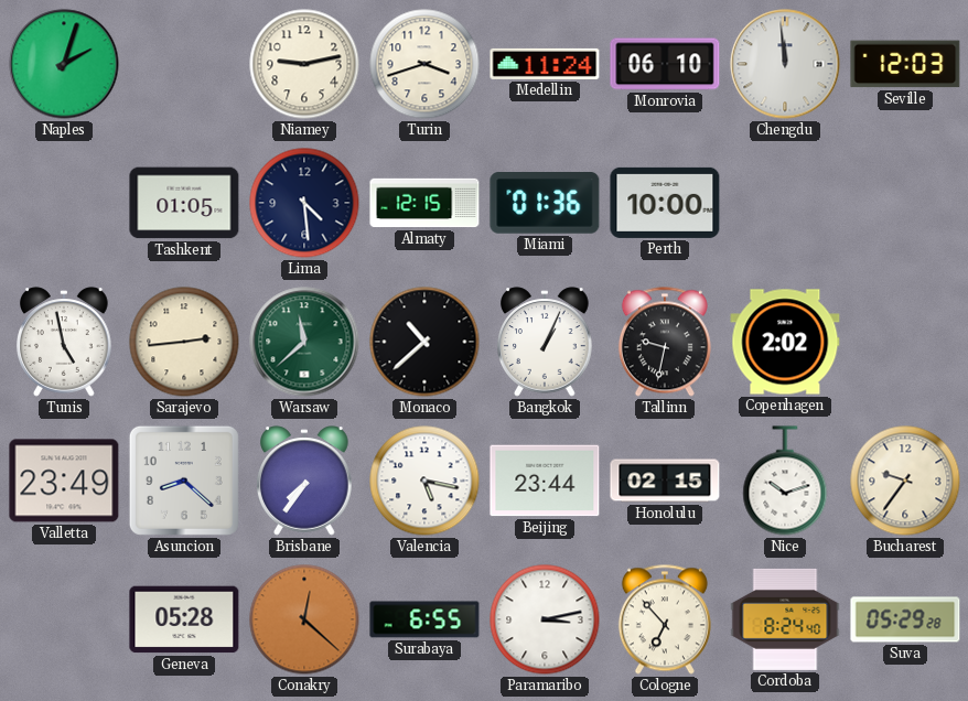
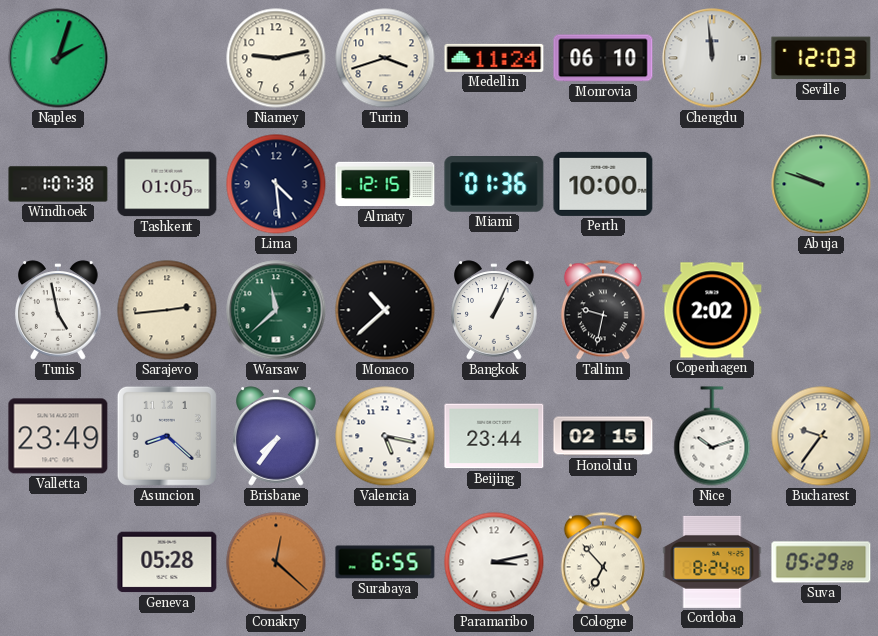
Windhoek: none -> 1:07
Abuja: none -> 9:48
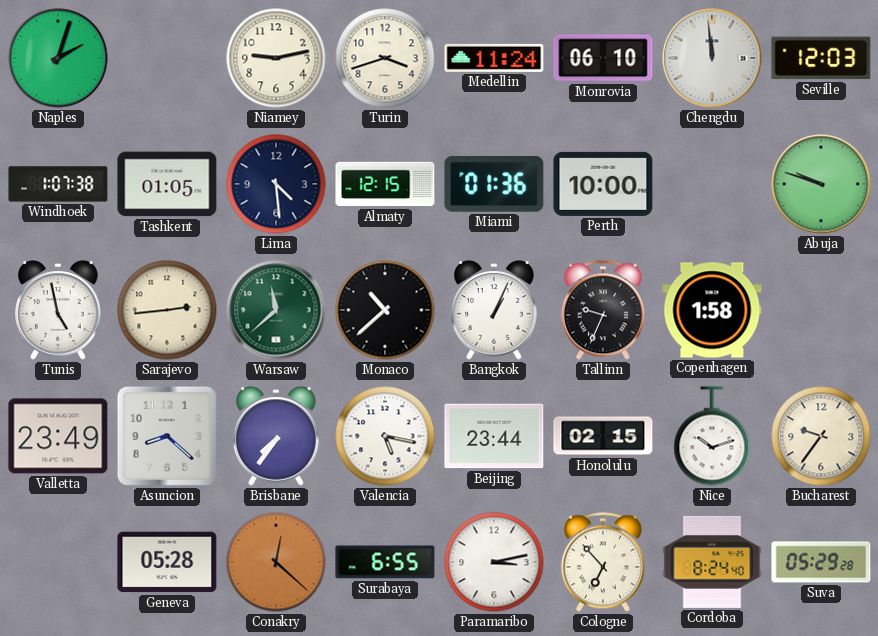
Tallinn: 9:32 -> 9:34
Copenhagen: 2:02 -> 1:58
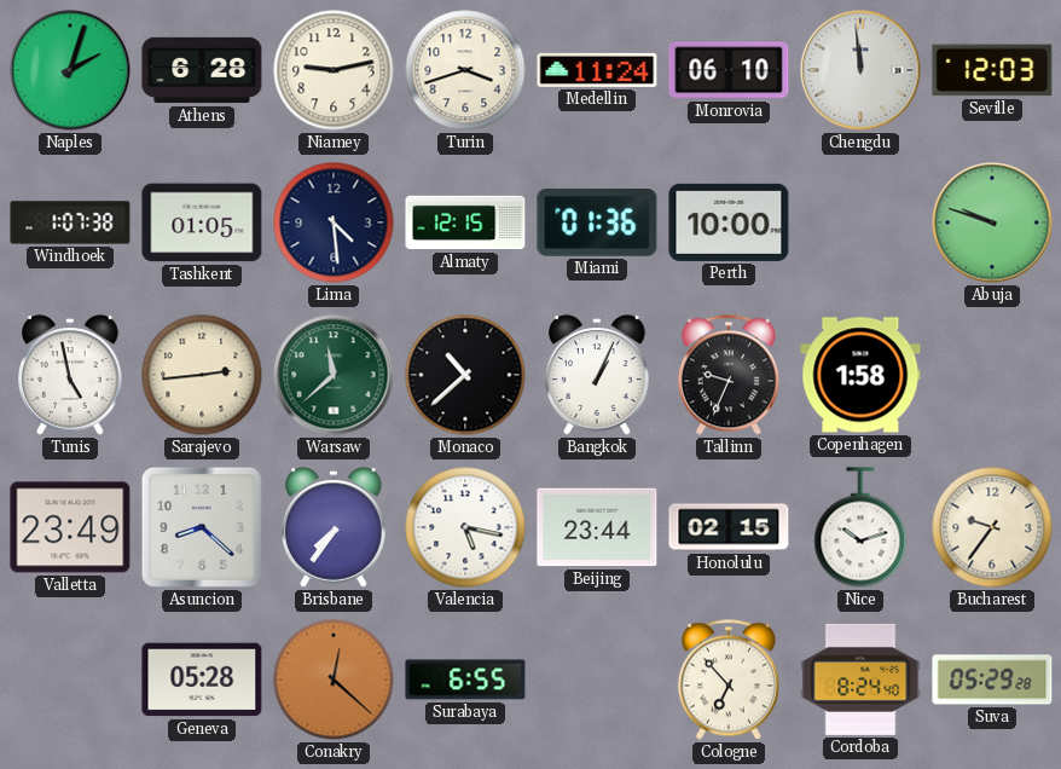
Athens: none -> 6:28
Paramaribo: 3:13 -> none
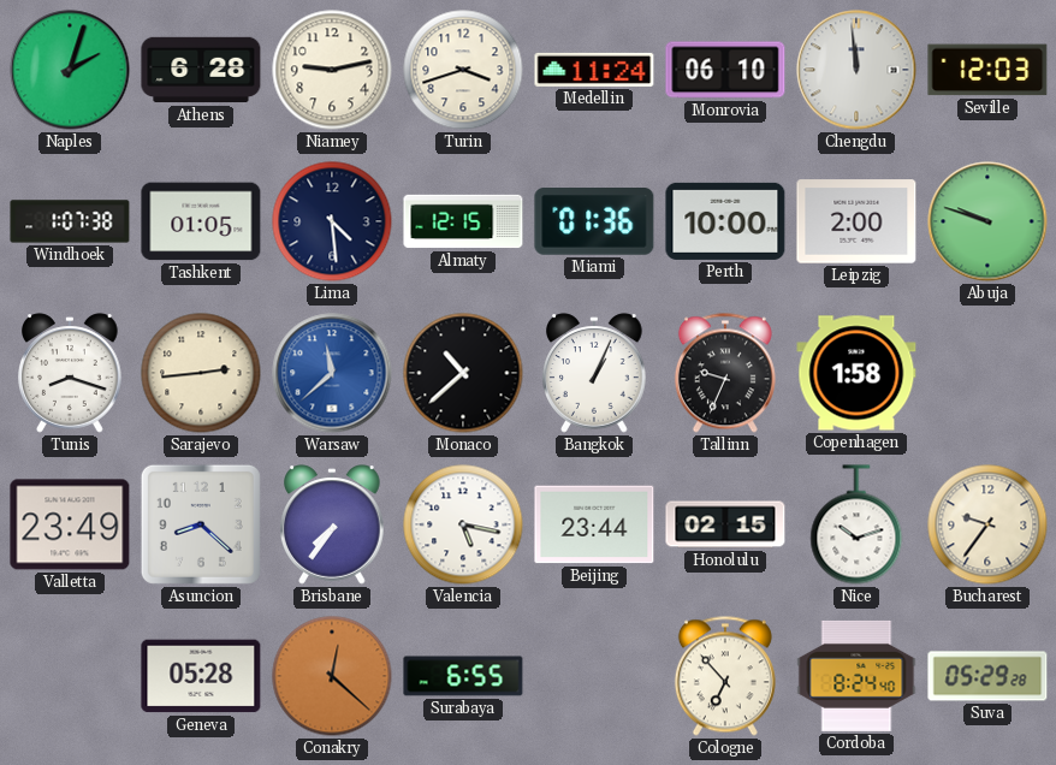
Leipzig: none -> 2:00
Tunis: 4:58 -> 8:18
Warsaw dial: green -> blue
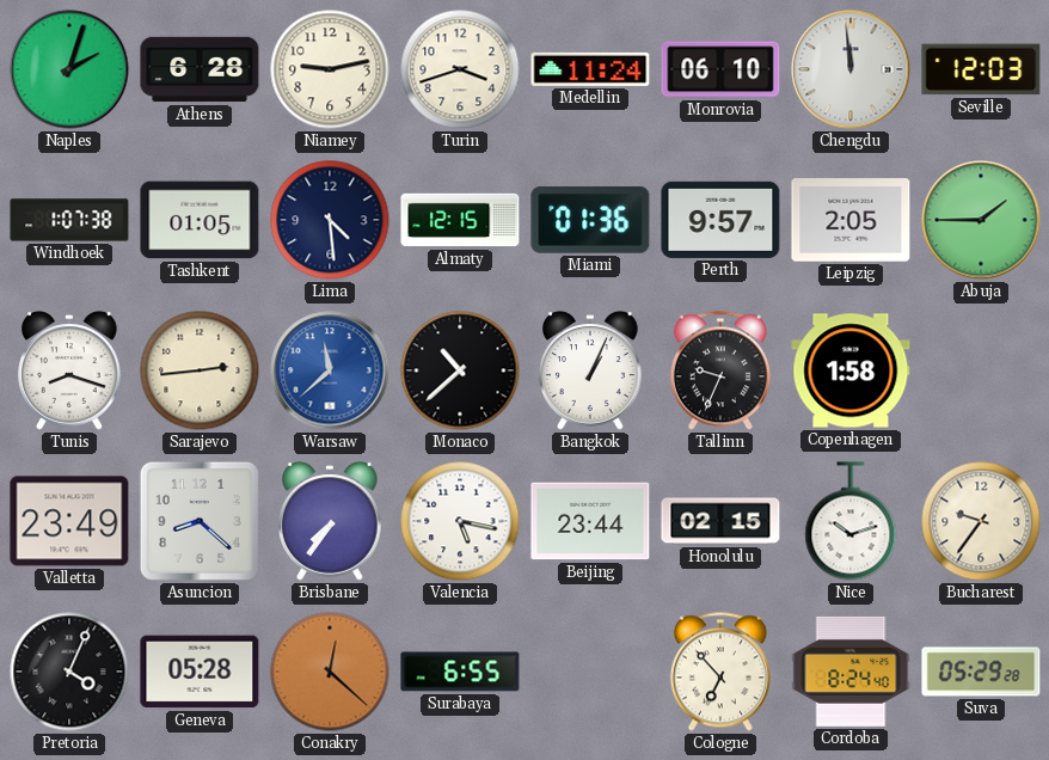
Perth: 10:00 -> 9:57
Leipzig: 2:00 -> 2:05
Abuja: 9:48 -> 1:45
Pretoria: none -> 4:04
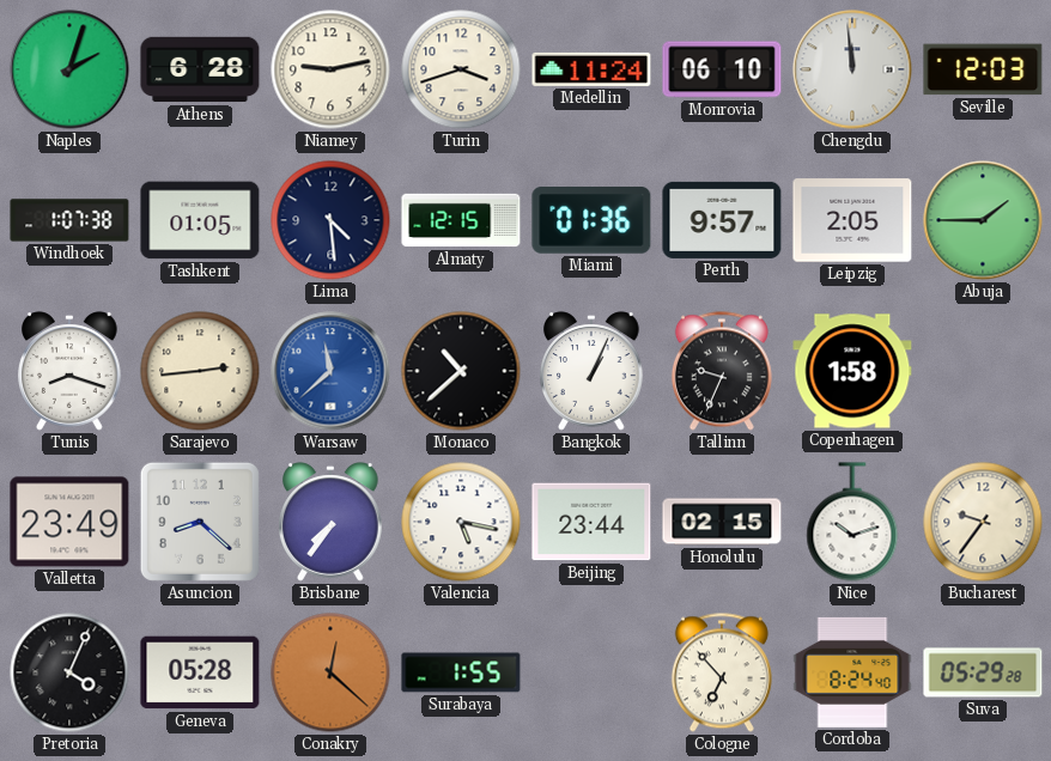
Surabaya: 6:55 -> 1:55
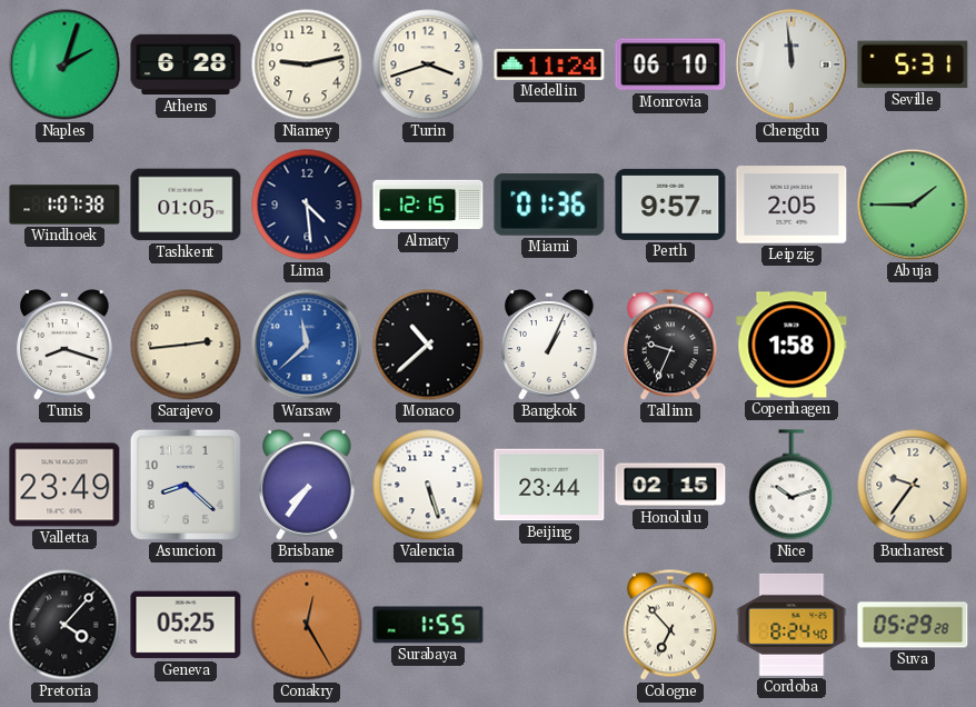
Seville: 12:03 -> 5:31
Valencia: 5:17 -> 5:27
Pretoria: 4:04 -> 4:07
Geneva: 05:28 -> 05:25
Conakry: 12:22 -> 12:25
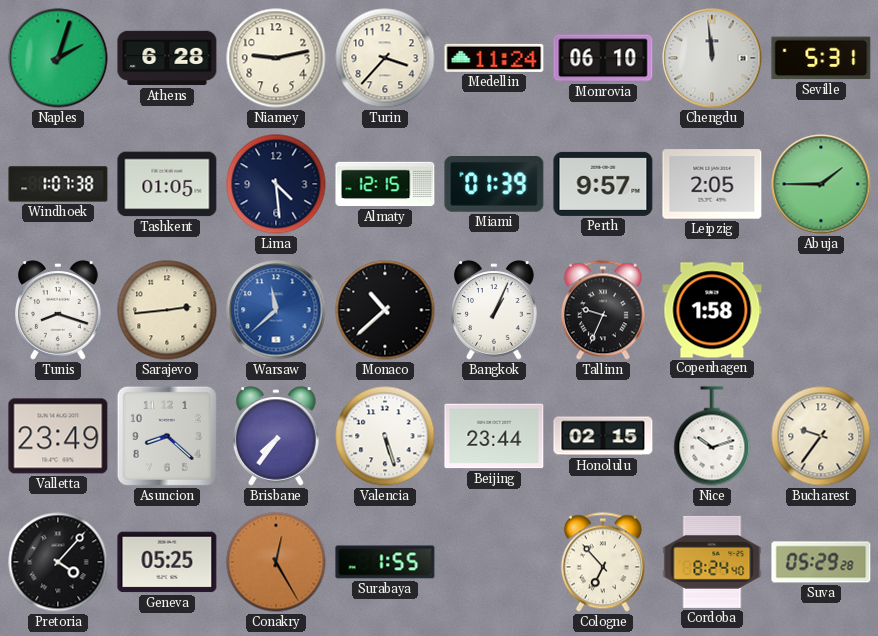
Turin: 3:42 -> 3:37
Miami: 01:36 -> 01:39
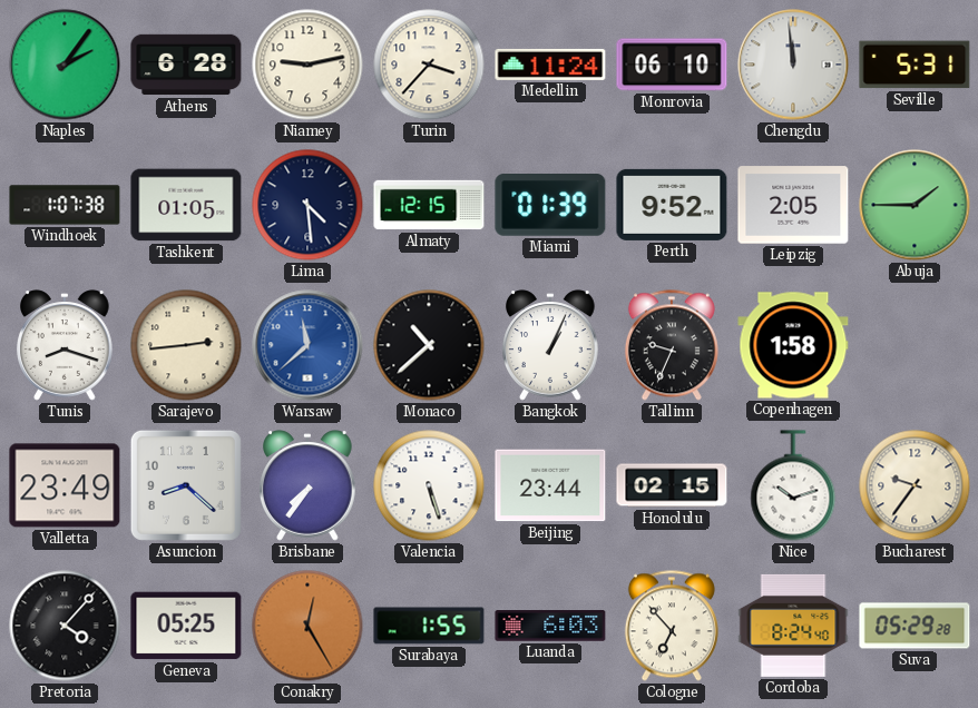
Naples: 2:03 -> 2:06
Perth: 9:57 -> 9:52
Luanda: none -> 6:03
